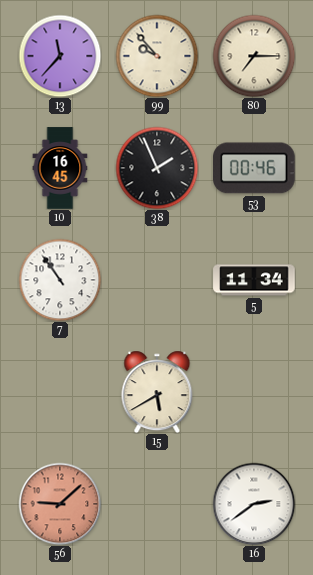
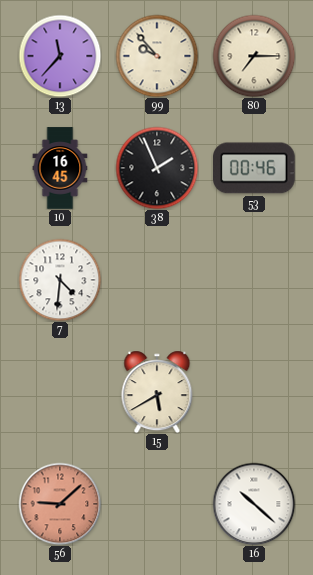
7: 10:54 -> 4:31
5: 11:34 -> none
16: 2:39 -> 10:22
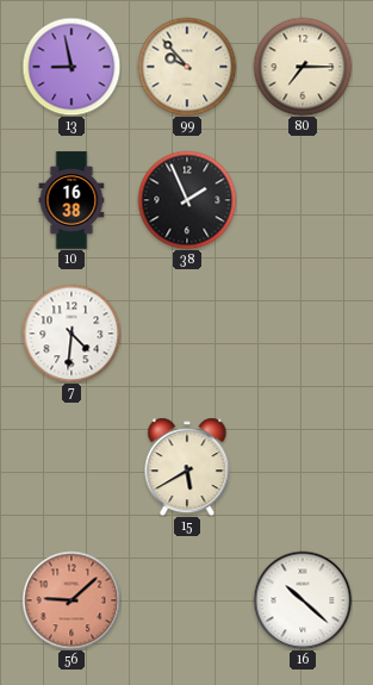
13: 11:37 -> 8:58
10: 16:45 -> 16:38
53: 00:46 -> none
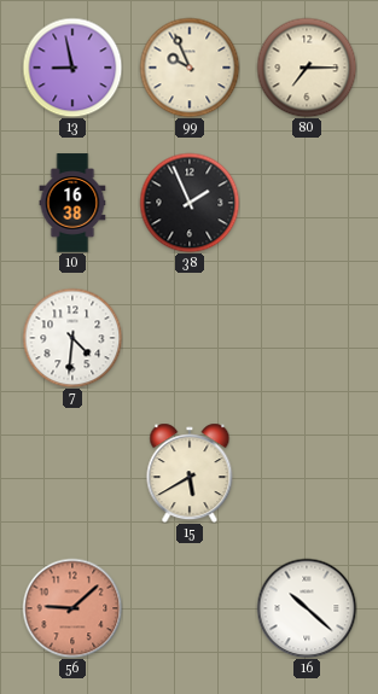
99: 9:53 -> 9:56
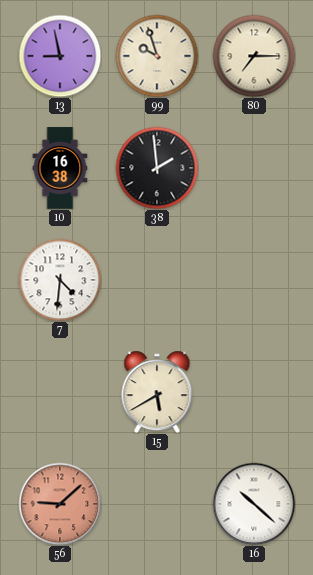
99: 9:56 -> 9:57
38: 1:56 -> 1:59
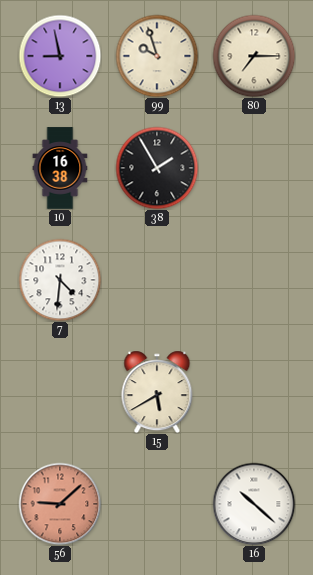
38: 1:59 -> 1:55
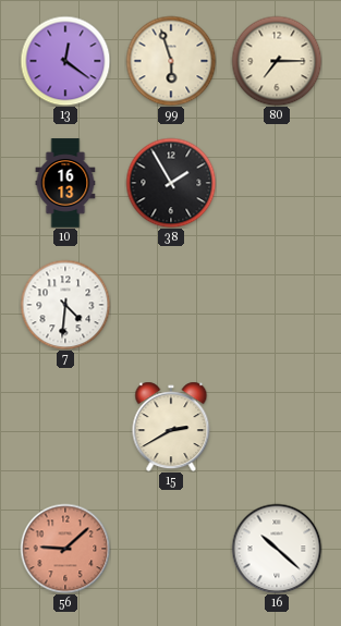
13: 8:58 -> 12:21
99: 9:57 -> 5:57
10: 16:38 -> 16:13
15: 5:40 -> 2:40
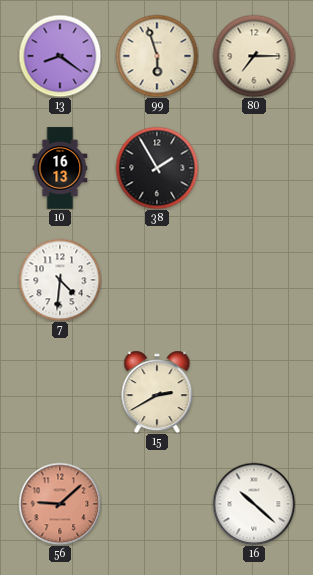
13: 12:21 -> 8:21
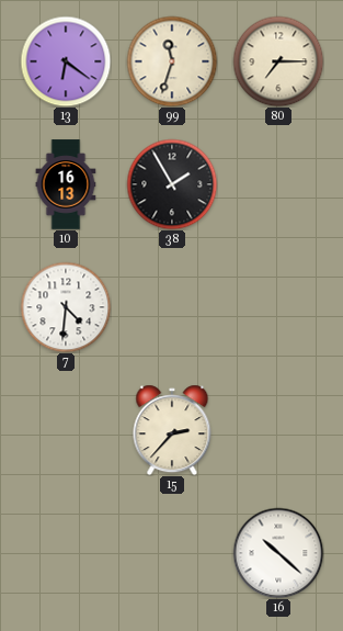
13: 8:21 -> 6:21
99: 5:57 -> 11:33
15: 2:40 -> 2:37
56: 9:08 -> none
